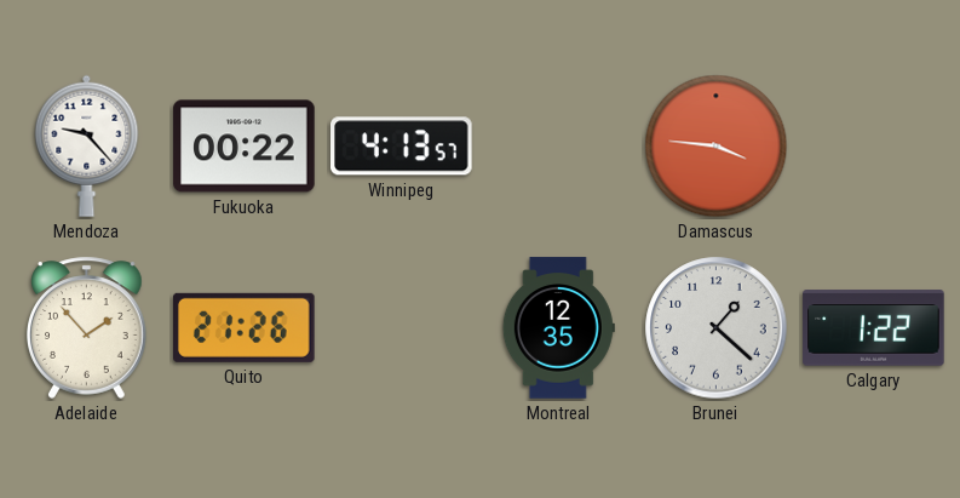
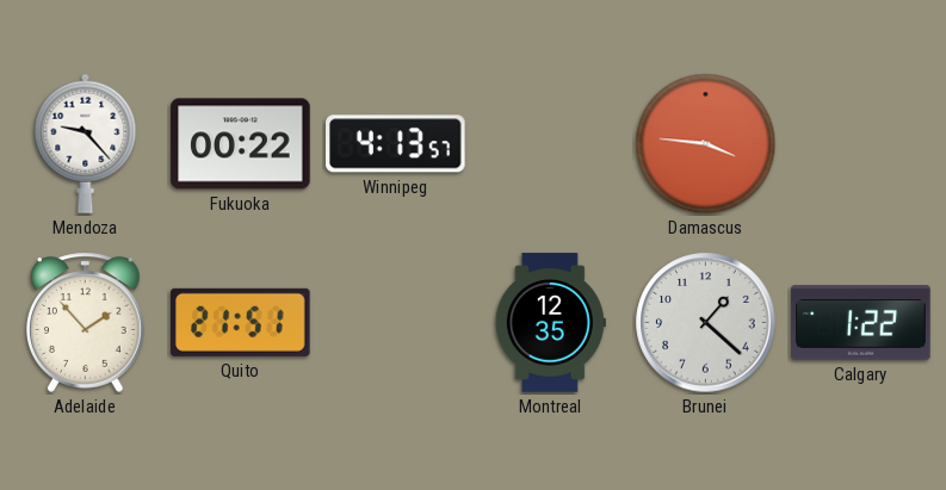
Quito: 21:26 -> 21:51
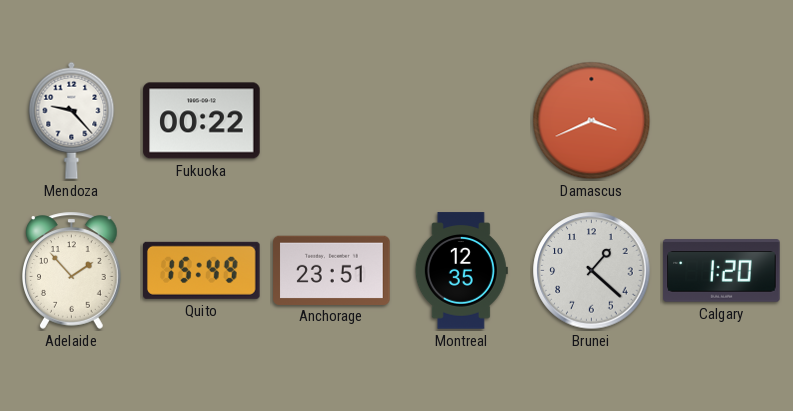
Winnipeg: 4:13 -> none
Damascus: 3:46 -> 3:41
Quito: 21:51 -> 15:49
Anchorage: none -> 23:51
Calgary: 1:22 -> 1:20
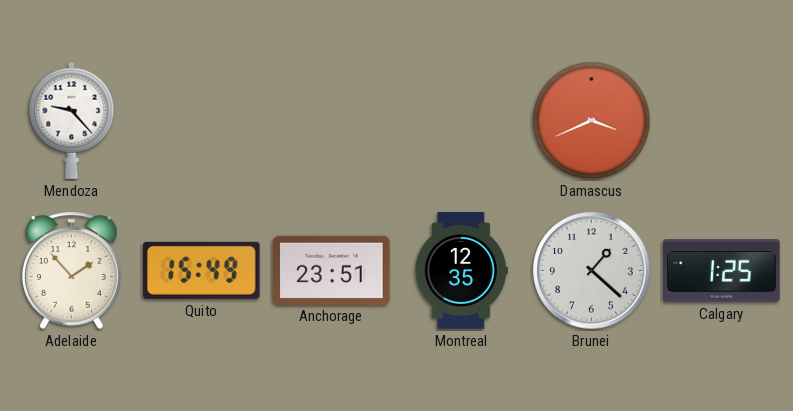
Fukuoka: 00:22 -> none
Calgary: 1:20 -> 1:25
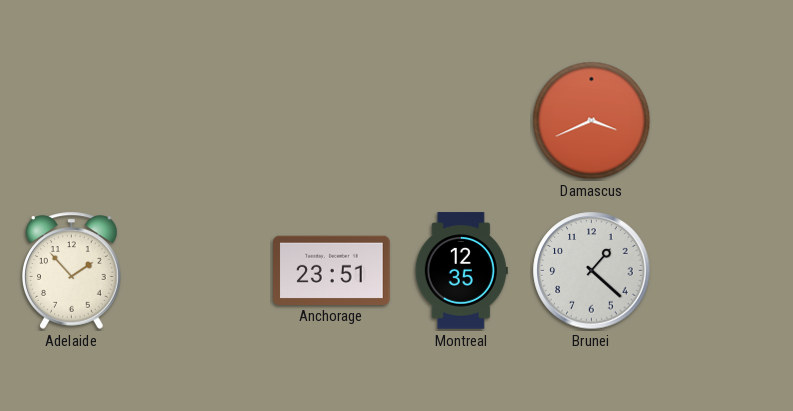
Mendoza: 9:23 -> none
Quito: 15:49 -> none
Calgary: 1:25 -> none
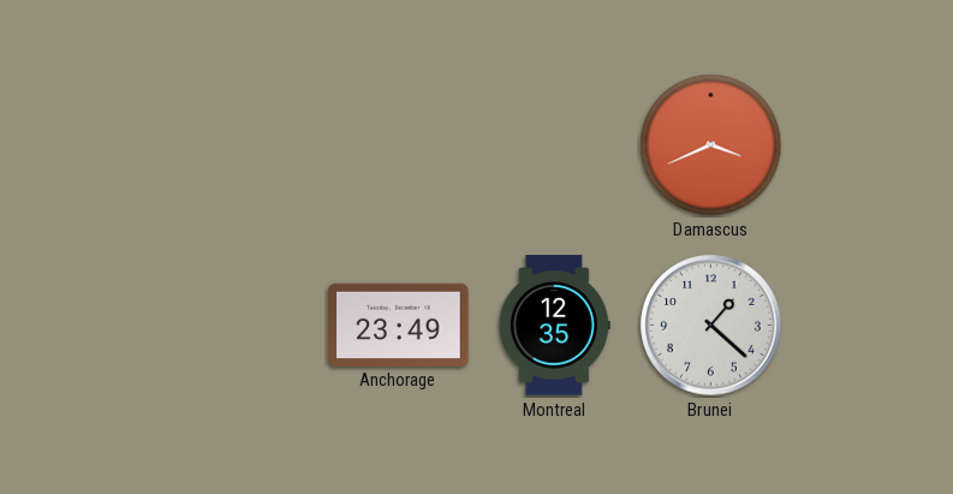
Adelaide: 1:53 -> none
Anchorage: 23:51 -> 23:49
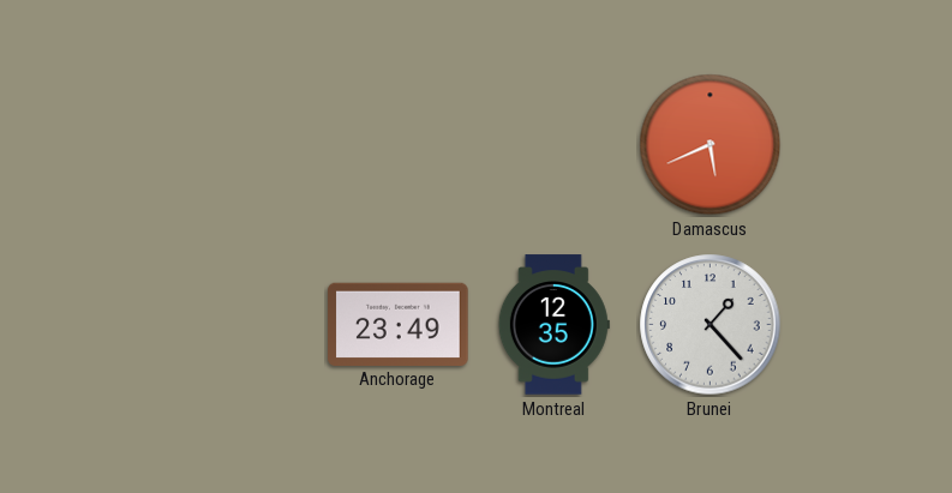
Damascus: 3:41 -> 5:41
Brunei: 1:22 -> 1:23
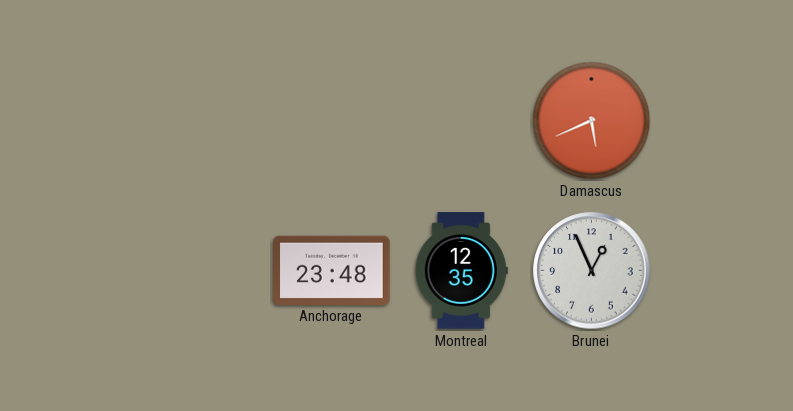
Anchorage: 23:49 -> 23:48
Brunei: 1:23 -> 12:56
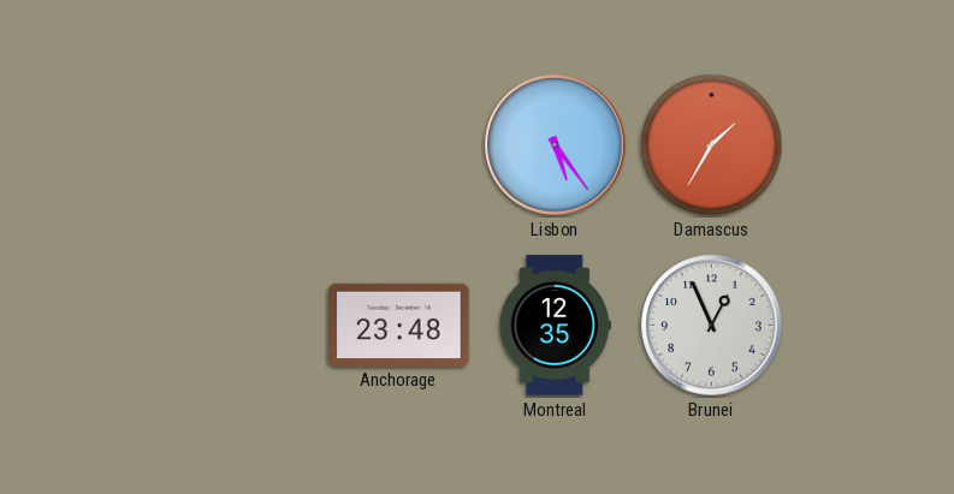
Lisbon: none -> 5:24
Damascus: 5:41 -> 1:35
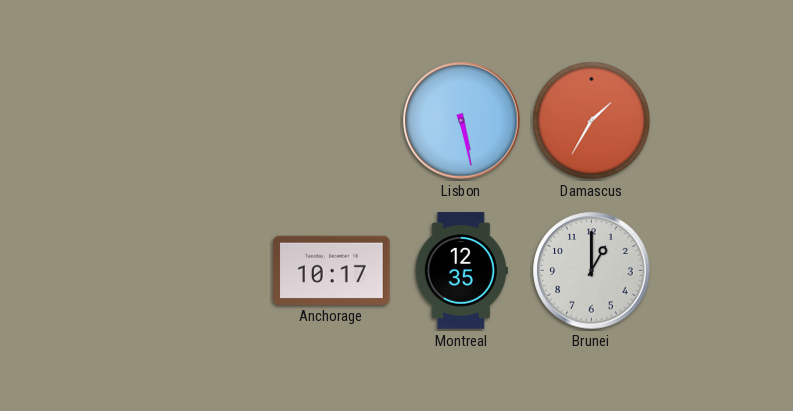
Lisbon: 5:24 -> 5:28
Anchorage: 23:48 -> 10:17
Brunei: 12:56 -> 1:00
